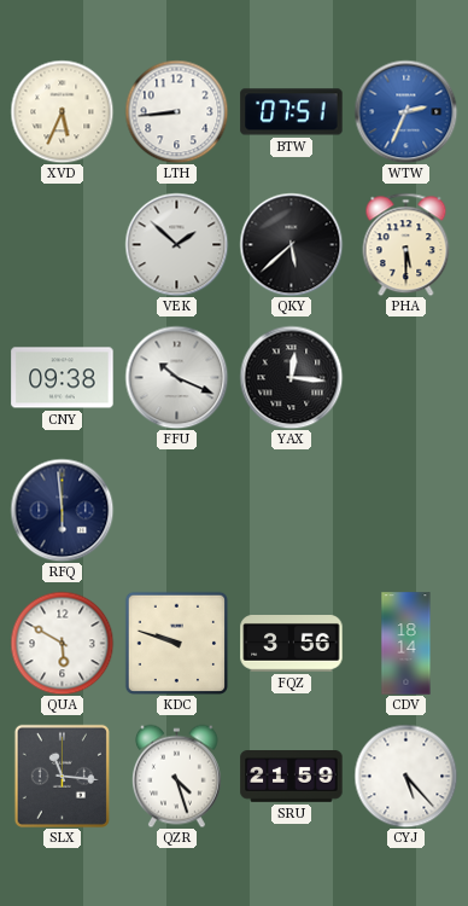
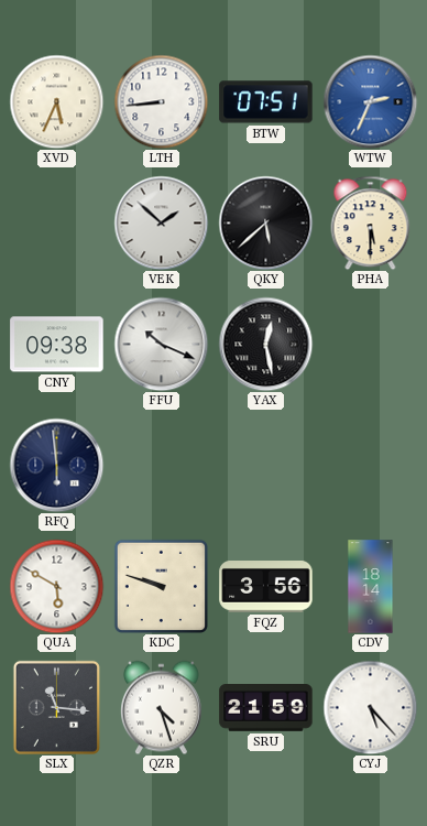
YAX: 12:16 -> 12:28
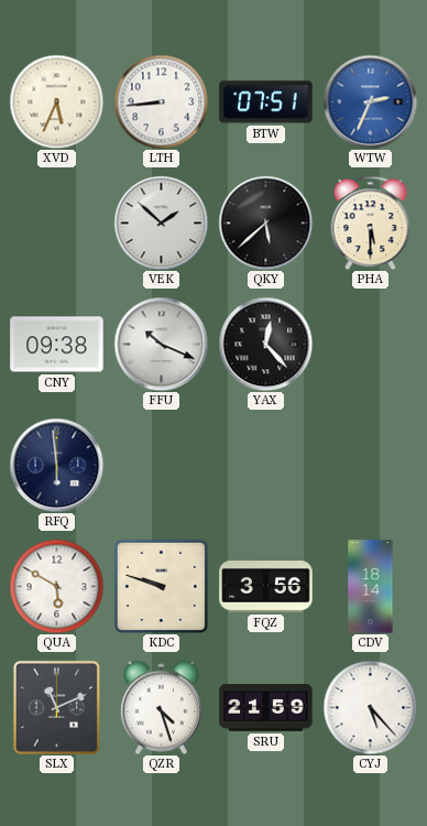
YAX: 12:28 -> 12:23
SLX: 11:16 -> 11:11
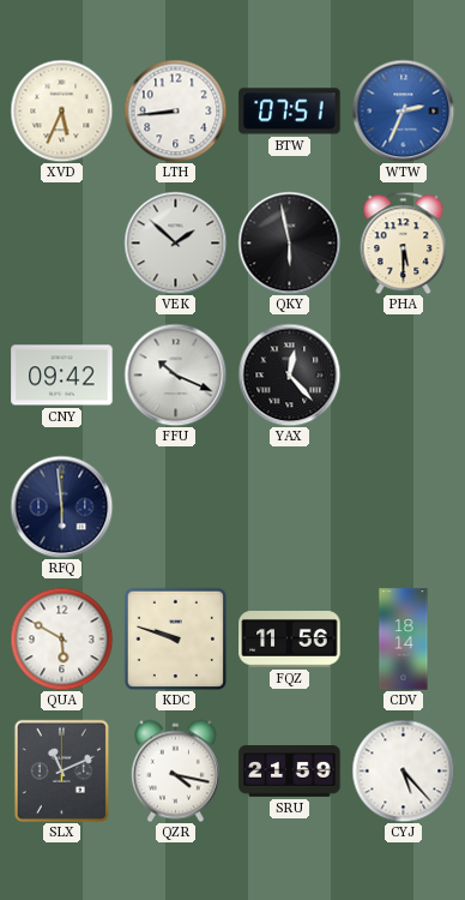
QKY: 5:38 -> 5:58
CNY: 09:38 -> 09:42
FQZ: 3:56 -> 11:56
QZR: 4:27 -> 4:17
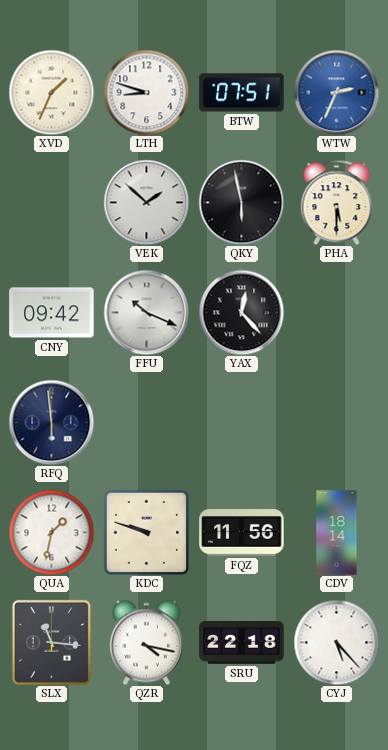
XVD: 5:34 -> 1:34
LTH: 8:44 -> 8:48
QUA: 5:50 -> 1:32
SLX: 11:11 -> 11:16
SRU: 21:59 -> 22:18
